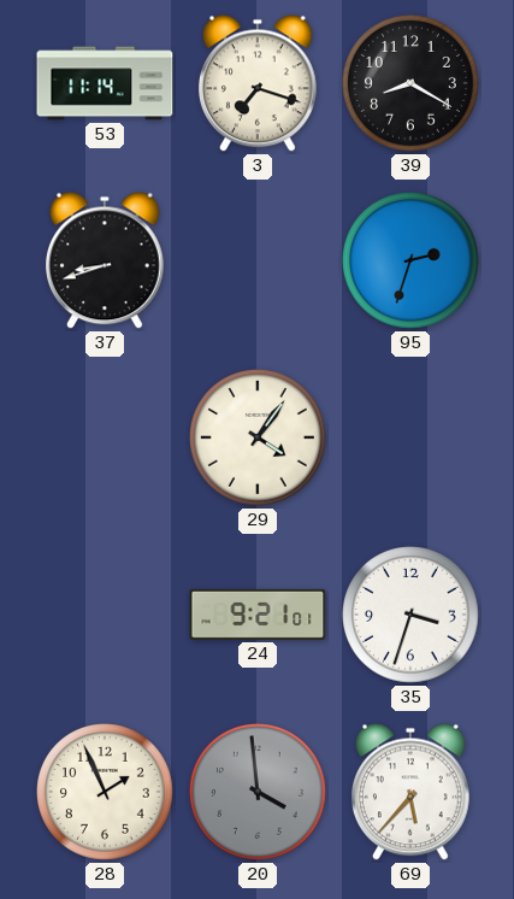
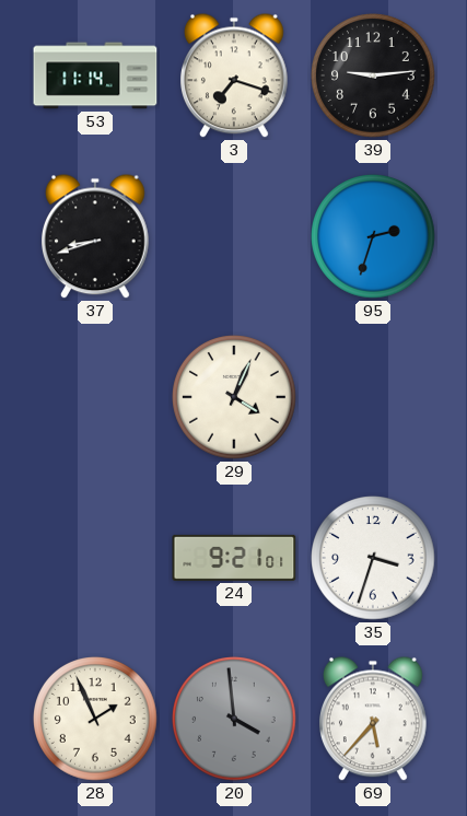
39: 8:20 -> 9:14
29: 4:06 -> 4:04
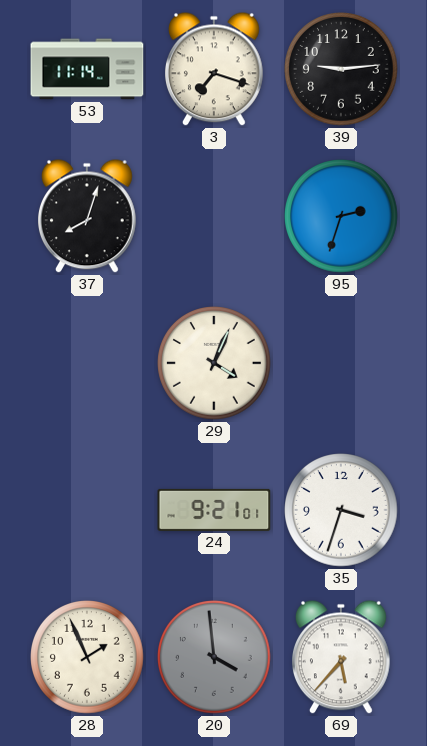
37: 8:42 -> 8:03
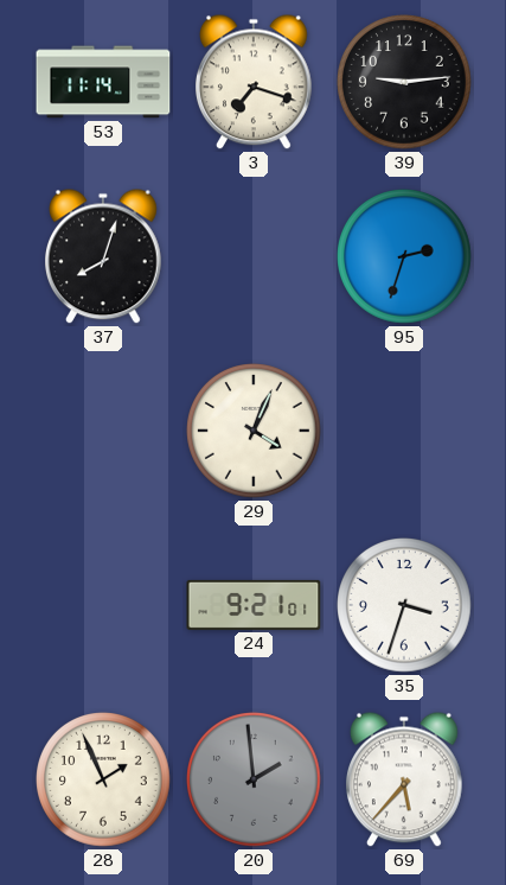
20: 3:59 -> 1:59
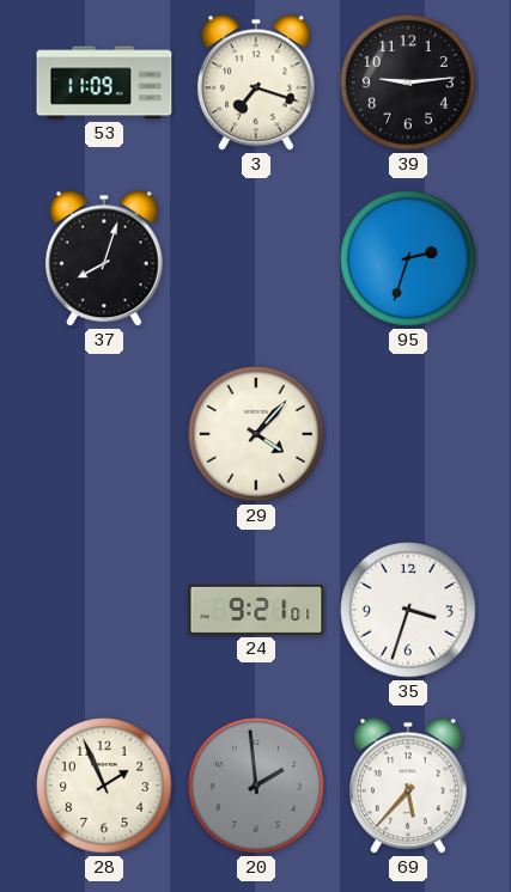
53: 11:14 -> 11:09
29: 4:04 -> 4:07
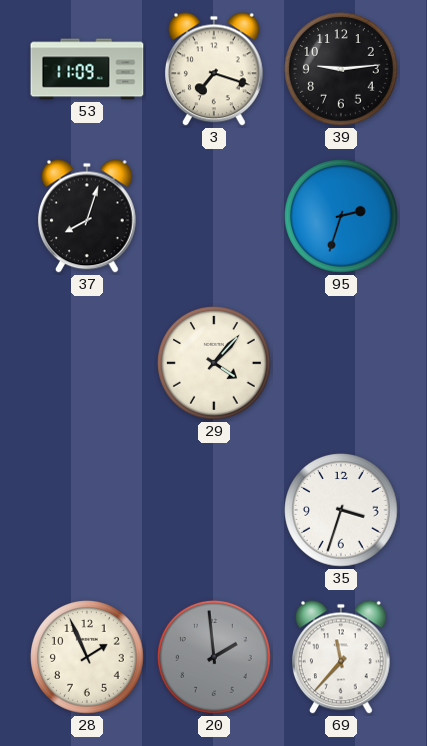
24: 9:21 -> none
69: 5:37 -> 11:37
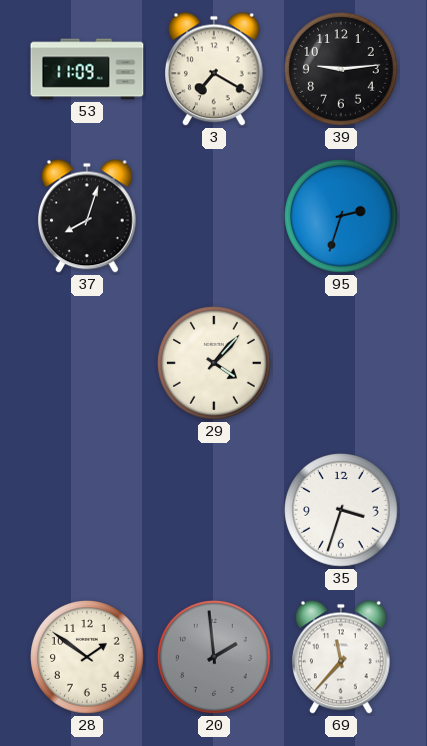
3: 7:18 -> 7:20
28: 1:56 -> 1:51
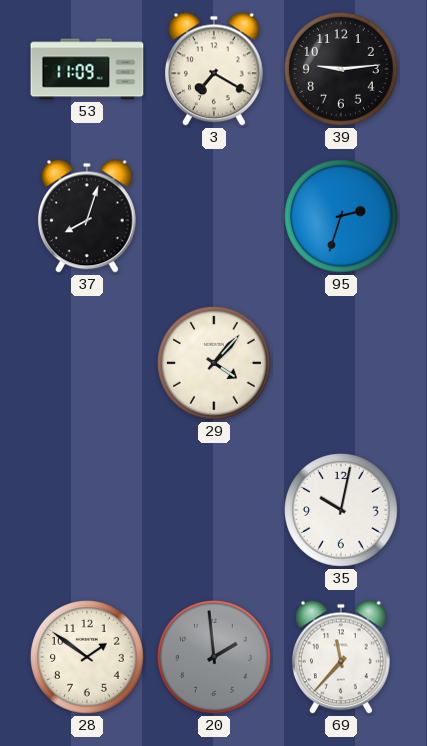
35: 3:33 -> 10:02
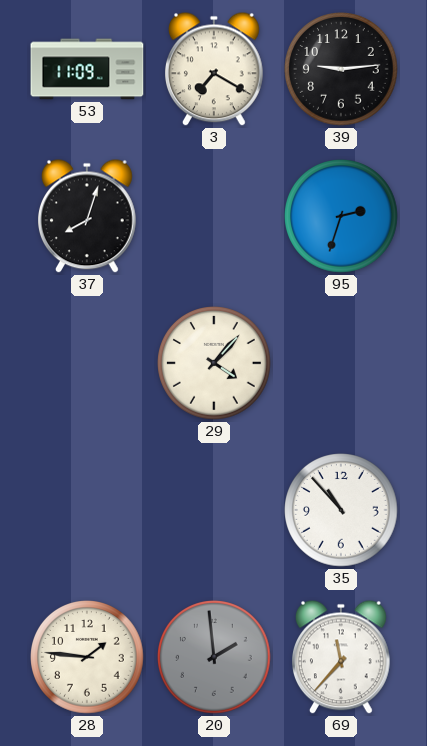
35: 10:02 -> 10:53
28: 1:51 -> 1:46
